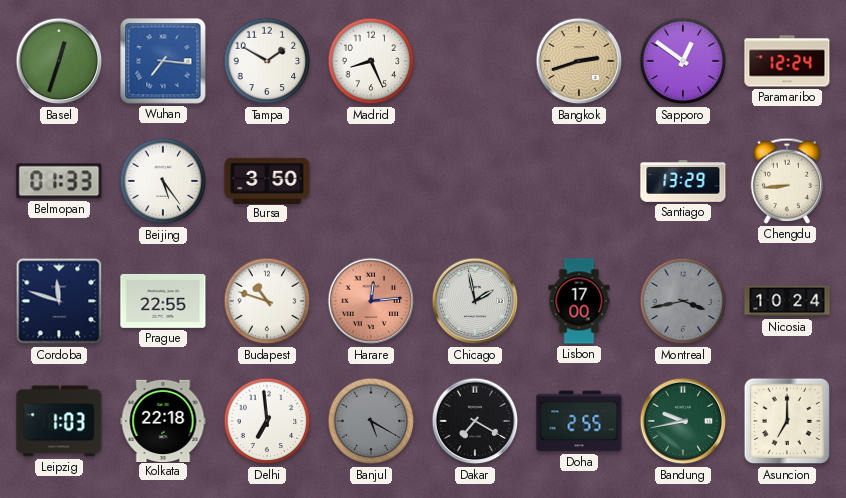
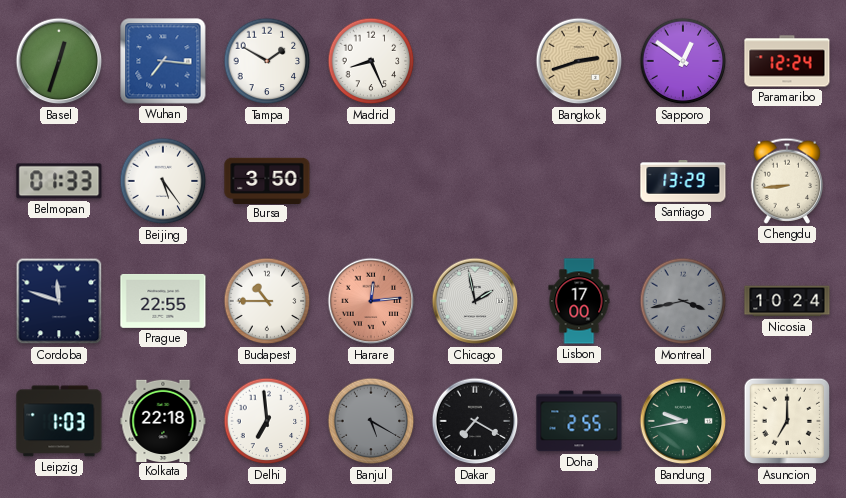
Budapest: 10:48 -> 10:45
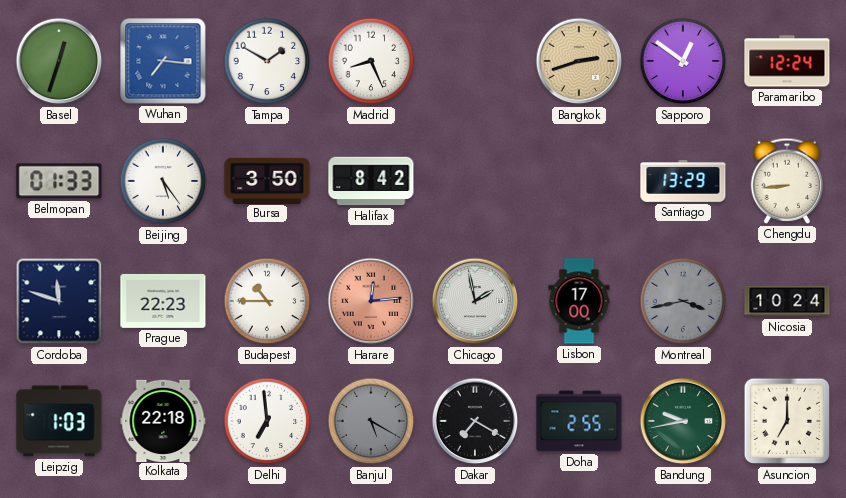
Halifax: none -> 8:42
Prague: 22:55 -> 22:23
